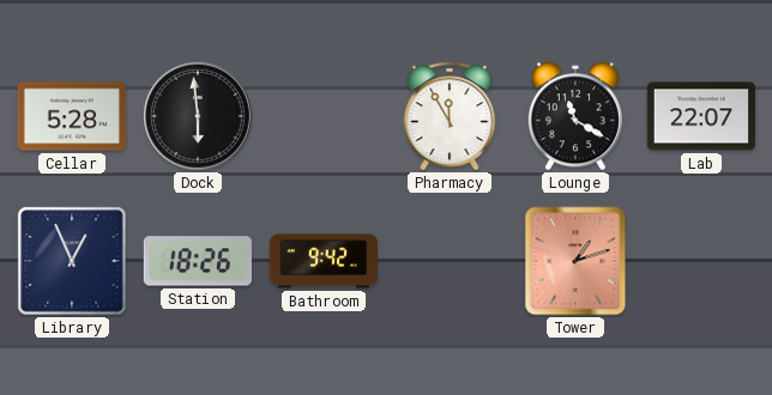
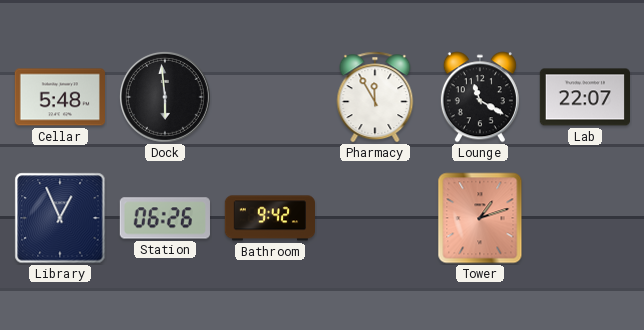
Cellar: 5:28 -> 5:48
Station: 18:26 -> 06:26
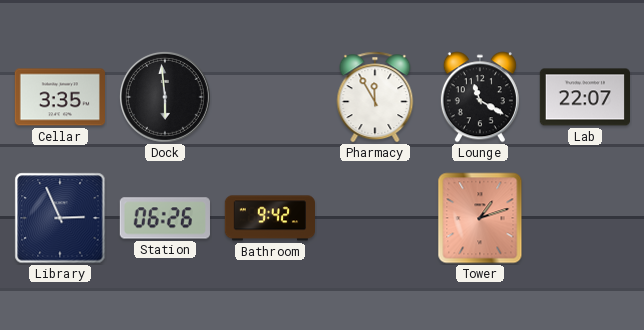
Cellar: 5:48 -> 3:35
Library: 12:56 -> 2:56
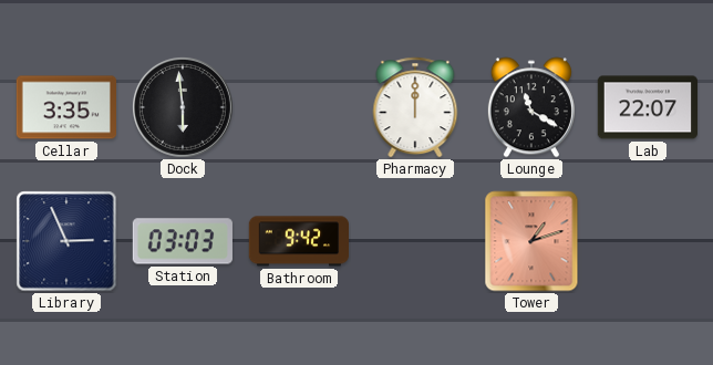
Pharmacy: 11:55 -> 12:00
Station: 06:26 -> 03:03
